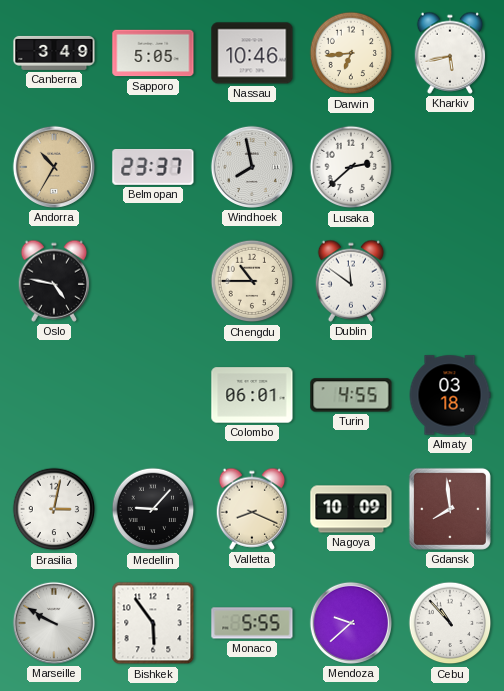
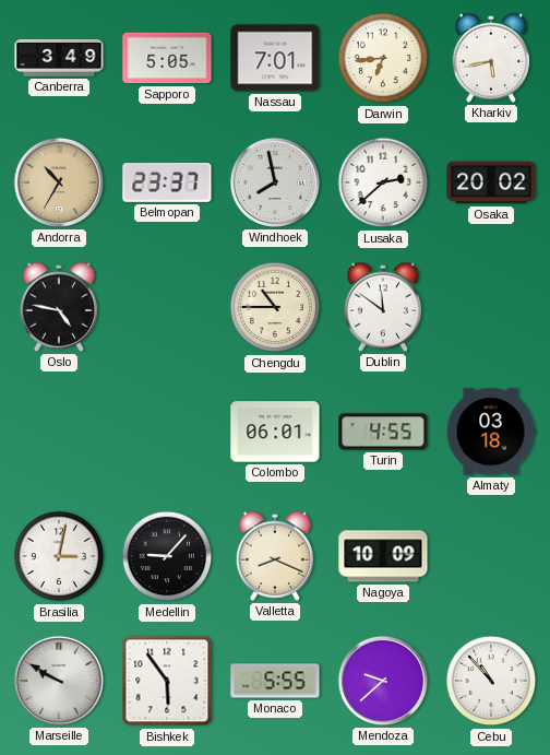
Nassau: 10:46 -> 7:01
Osaka: none -> 20:02
Gdansk: 7:59 -> none
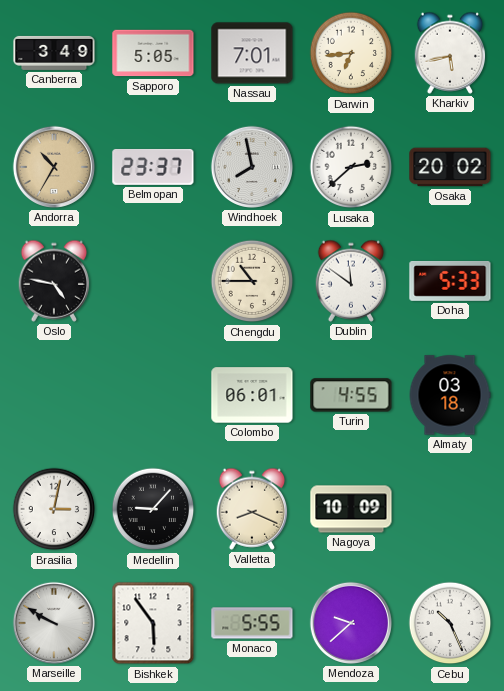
Doha: none -> 5:33
Cebu: 10:53 -> 10:26
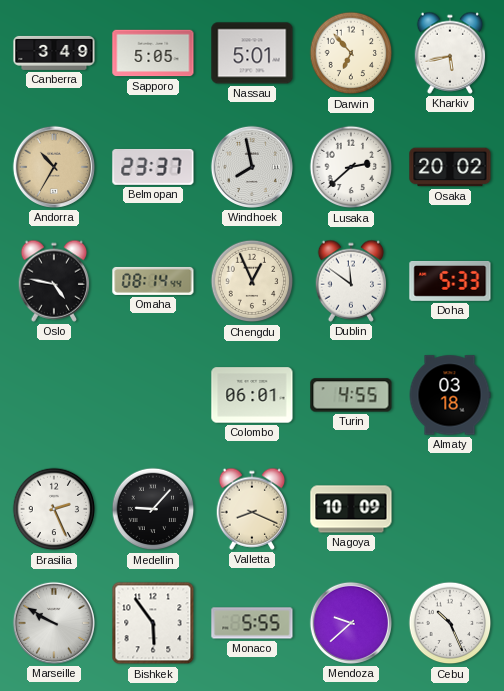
Nassau: 7:01 -> 5:01
Darwin: 6:44 -> 6:53
Omaha: none -> 08:14
Chengdu: 10:45 -> 12:56
Brasilia: 3:02 -> 2:26
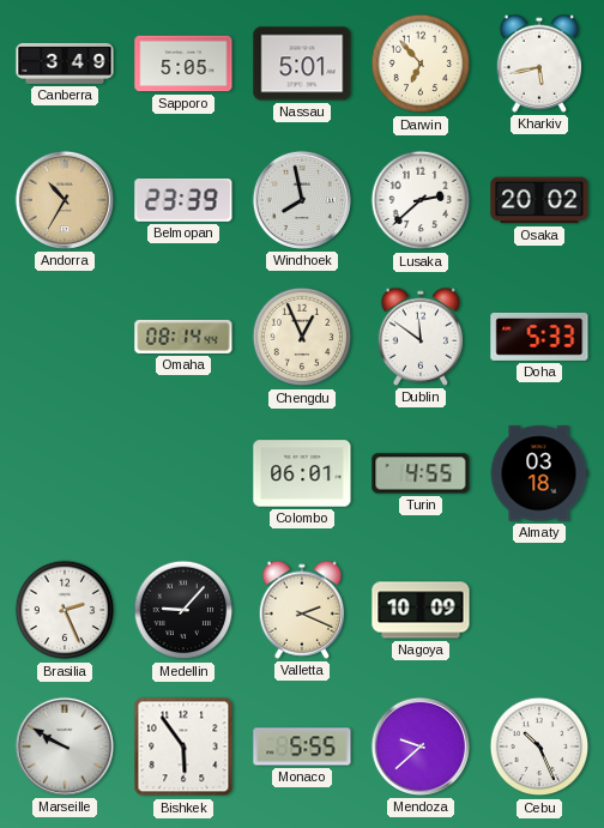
Belmopan: 23:37 -> 23:39
Oslo: 4:47 -> none
Valletta: 8:19 -> 2:19
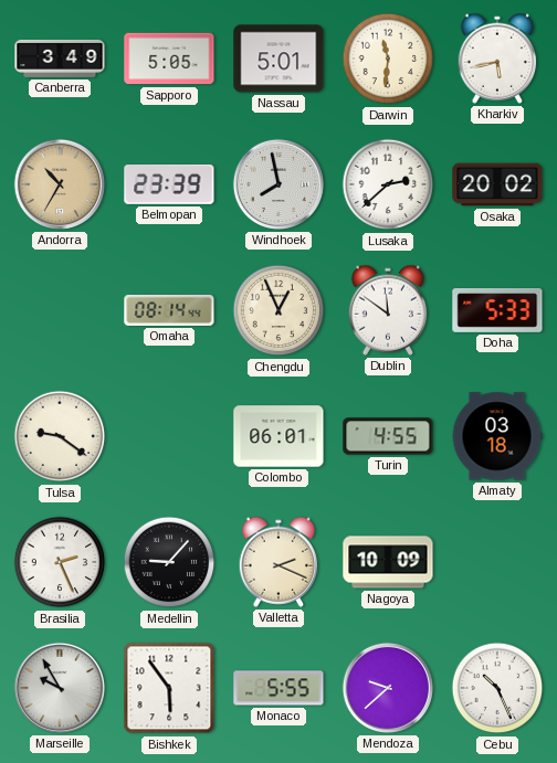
Darwin: 6:53 -> 11:31
Tulsa: none -> 9:21
Marseille: 9:50 -> 9:55
